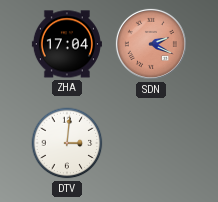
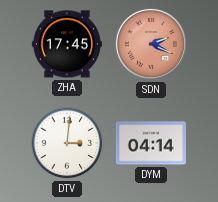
ZHA: 17:04 -> 17:45
DYM: none -> 04:14
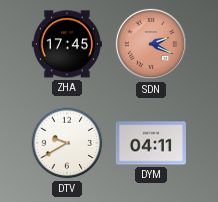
DTV: 3:01 -> 9:40
DYM: 04:14 -> 04:11
